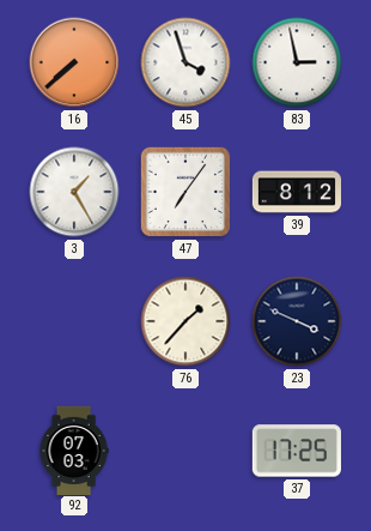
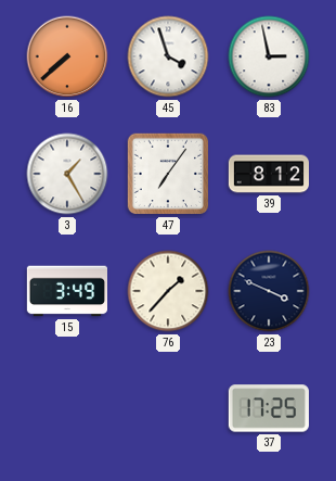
15: none -> 3:49
92: 07:03 -> none
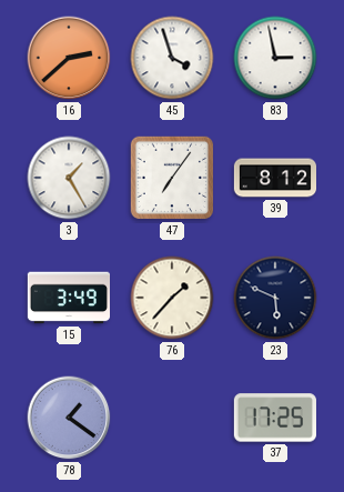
16: 7:38 -> 2:38
23: 3:49 -> 5:49
78: none -> 1:21
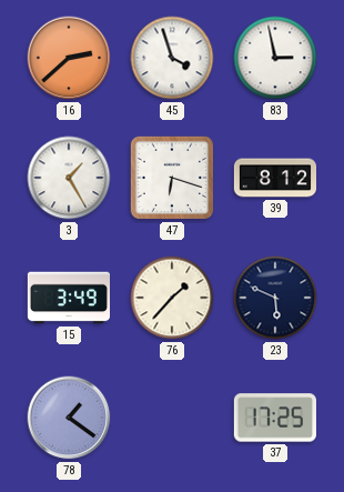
47: 7:06 -> 6:18
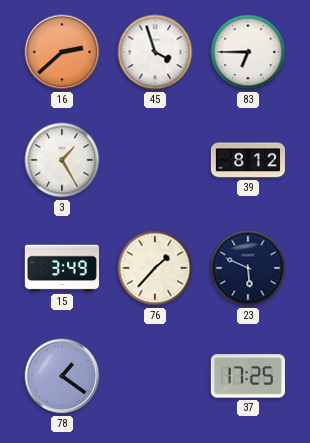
83: 2:58 -> 6:45
47: 6:18 -> none
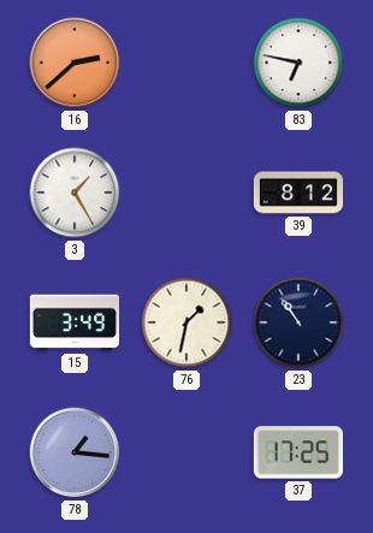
45: 3:57 -> none
83: 6:45 -> 6:47
76: 1:37 -> 1:32
23: 5:49 -> 10:54
78: 1:21 -> 1:16
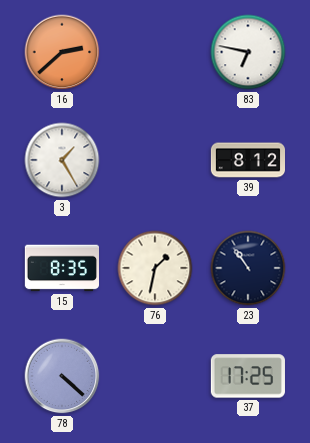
15: 3:49 -> 8:35
78: 1:16 -> 4:22
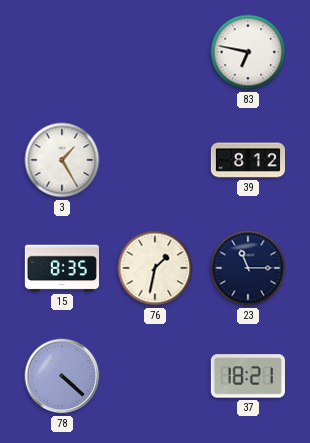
16: 2:38 -> none
23: 10:54 -> 11:15
37: 17:25 -> 18:21
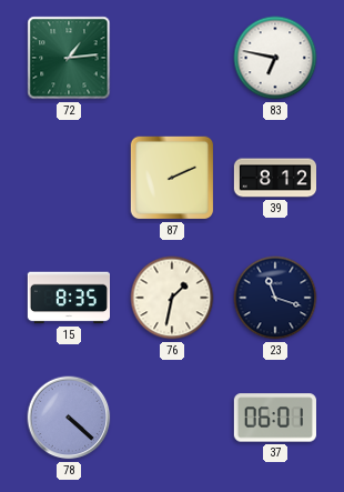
72: none -> 1:14
3: 1:25 -> none
87: none -> 2:11
23: 11:15 -> 11:18
37: 18:21 -> 06:01
